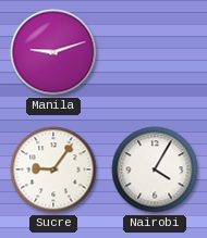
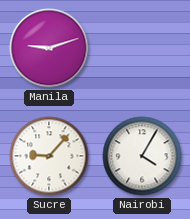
Sucre: 9:06 -> 9:07
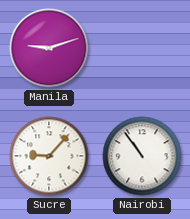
Nairobi: 4:05 -> 10:54
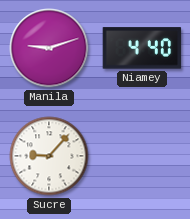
Niamey: none -> 4:40
Nairobi: 10:54 -> none
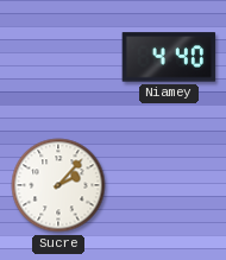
Manila: 9:12 -> none
Sucre: 9:07 -> 2:07
